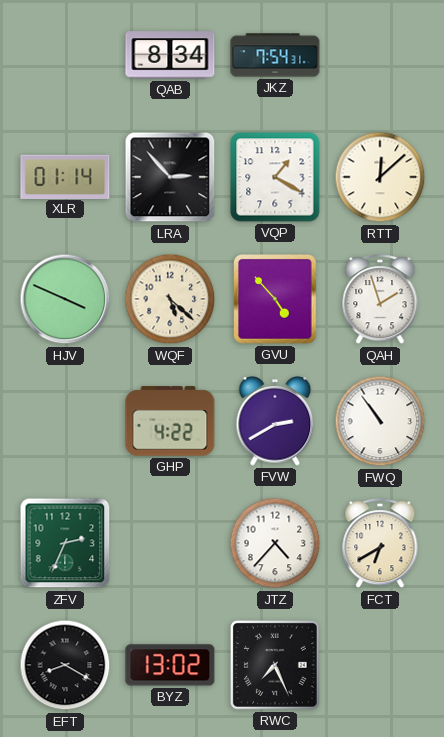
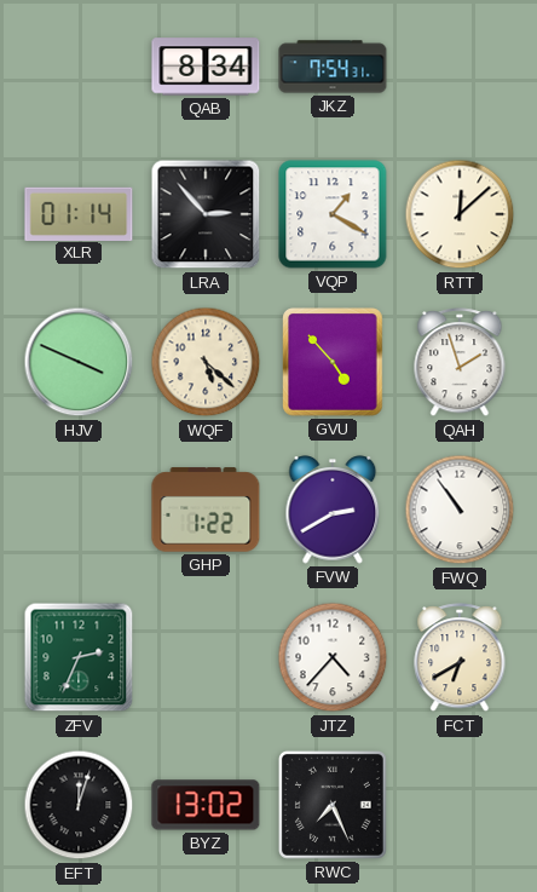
GHP: 4:22 -> 1:22
EFT: 8:20 -> 12:03
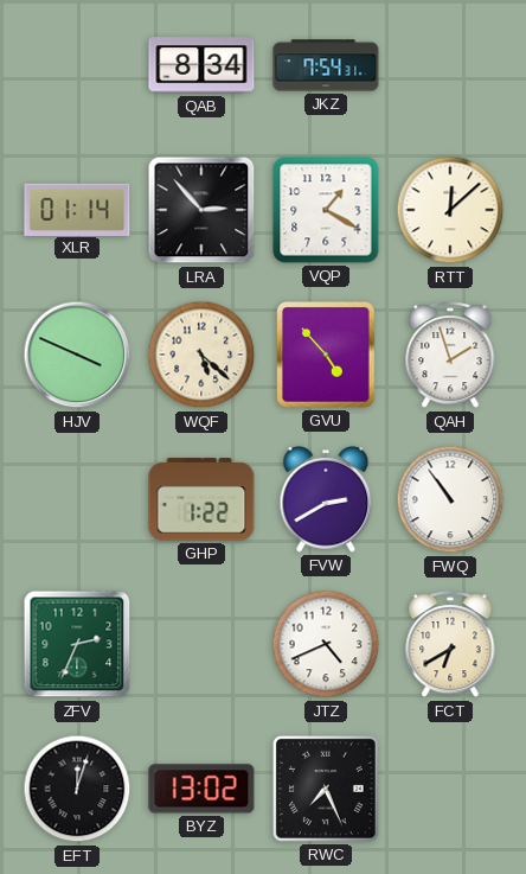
JTZ: 4:37 -> 4:41
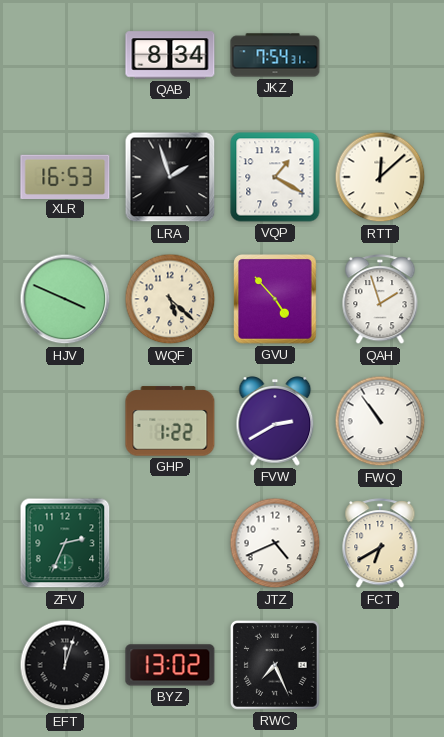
XLR: 01:14 -> 16:53
LRA: 2:53 -> 1:57
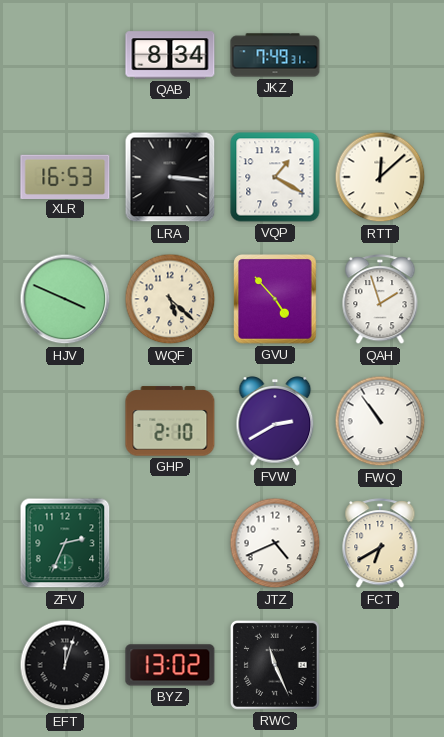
JKZ: 7:54 -> 7:49
LRA: 1:57 -> 3:16
GHP: 1:22 -> 2:10
RWC: 7:26 -> 11:26
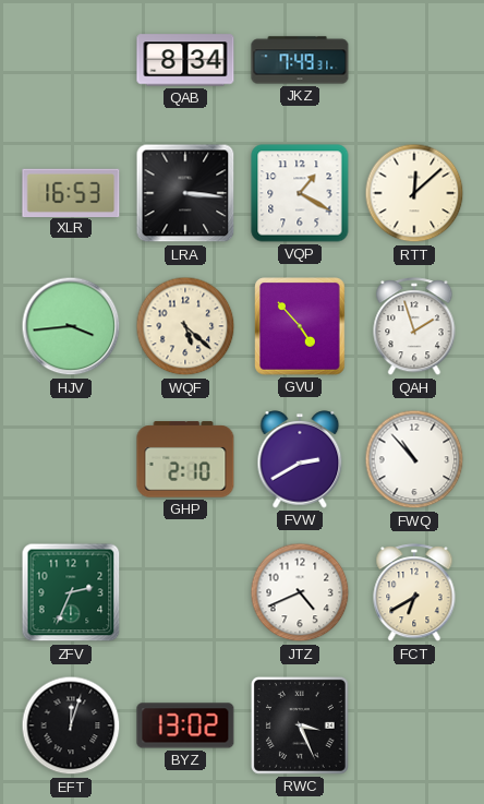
HJV: 3:49 -> 3:44
FWQ: 10:54 -> 10:53
RWC: 11:26 -> 3:26
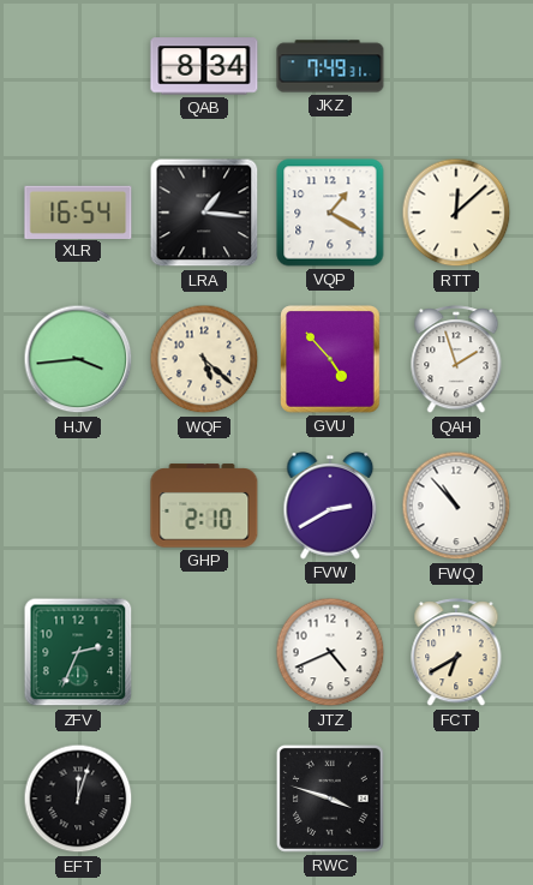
XLR: 16:53 -> 16:54
LRA: 3:16 -> 1:16
BYZ: 13:02 -> none
RWC: 3:26 -> 3:48
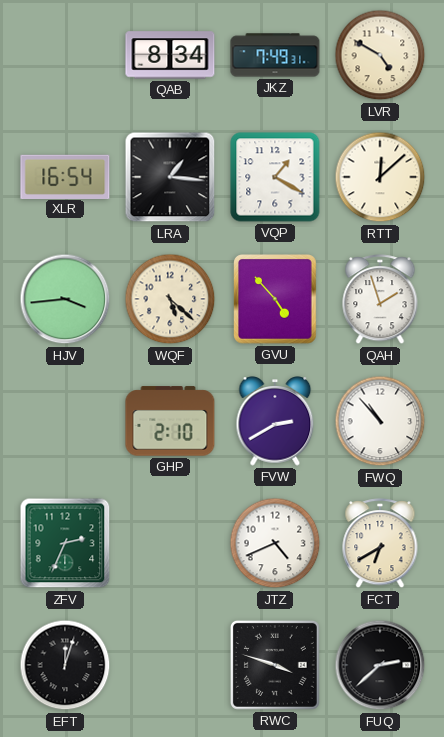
LVR: none -> 4:50
FUQ: none -> 2:38
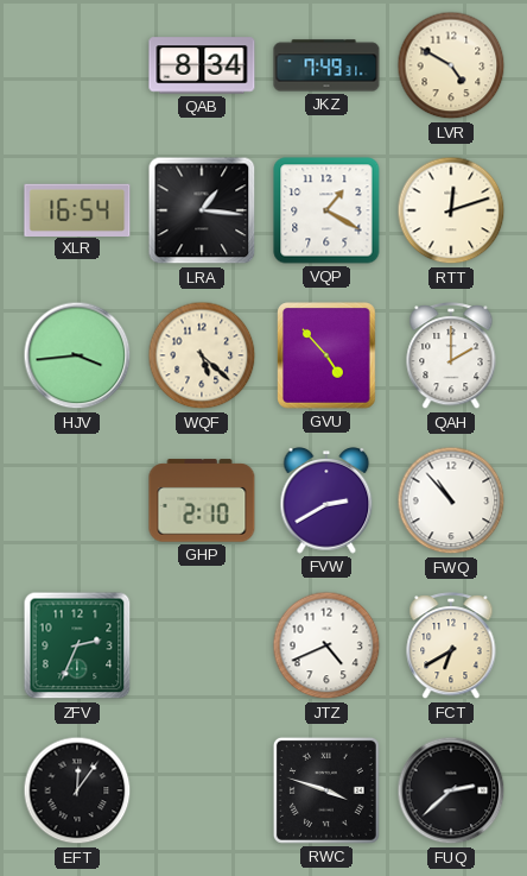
RTT: 12:08 -> 12:12
QAH: 1:57 -> 2:00
EFT: 12:03 -> 12:06
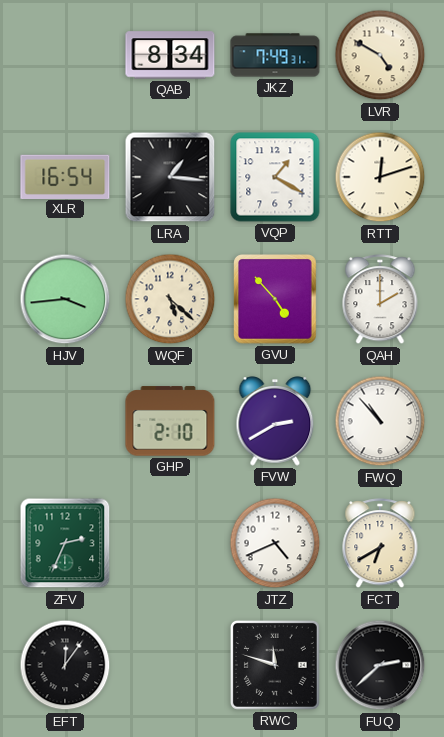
RWC: 3:48 -> 11:48
